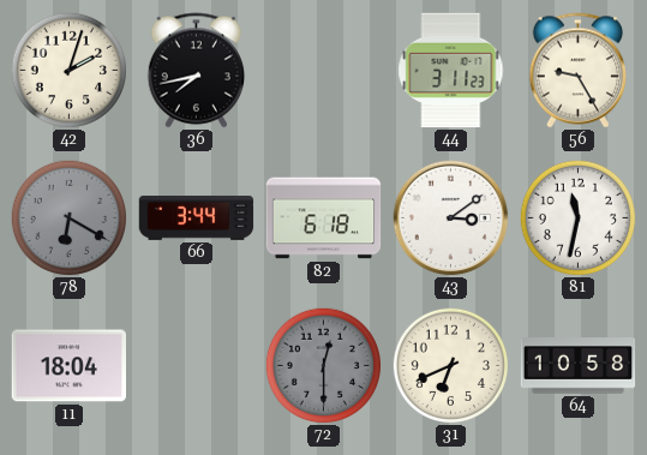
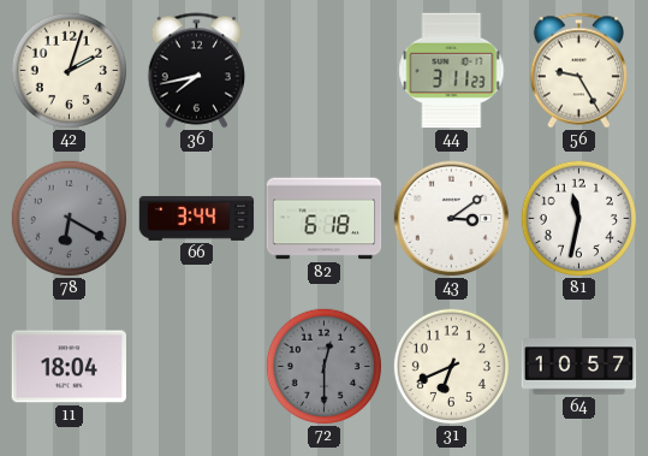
64: 10:58 -> 10:57
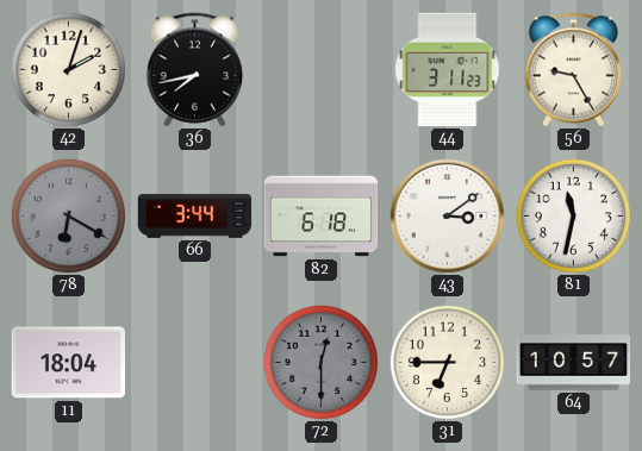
31: 6:41 -> 6:45
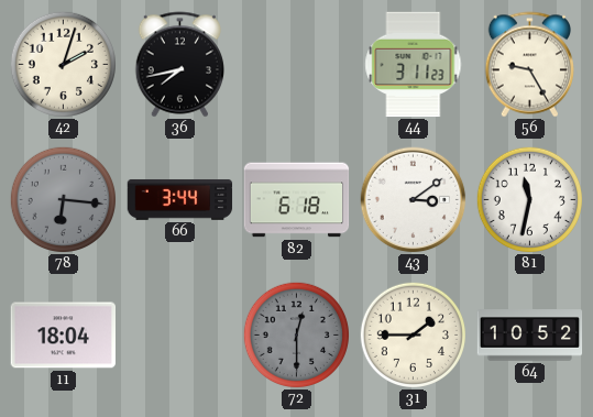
78: 6:20 -> 6:16
31: 6:45 -> 1:45
64: 10:57 -> 10:52
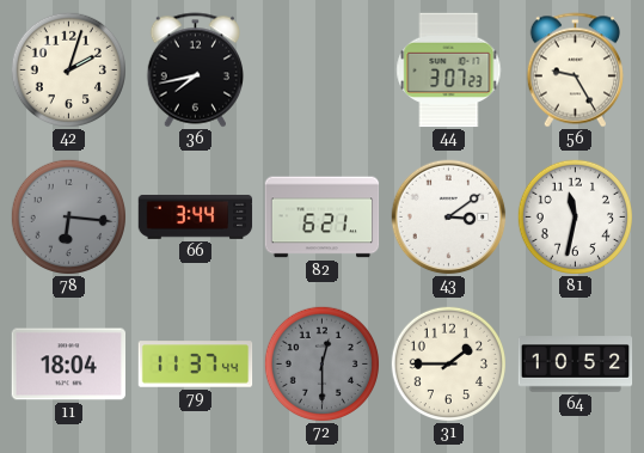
44: 3:11 -> 3:07
82: 6:18 -> 6:21
79: none -> 11:37
